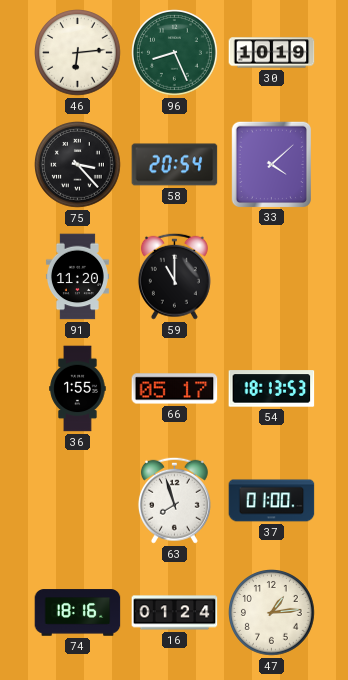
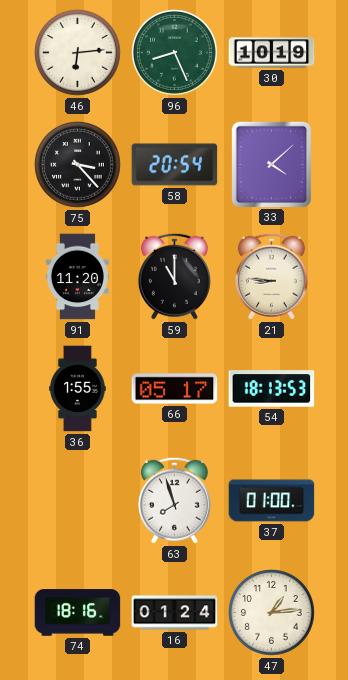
21: none -> 8:46
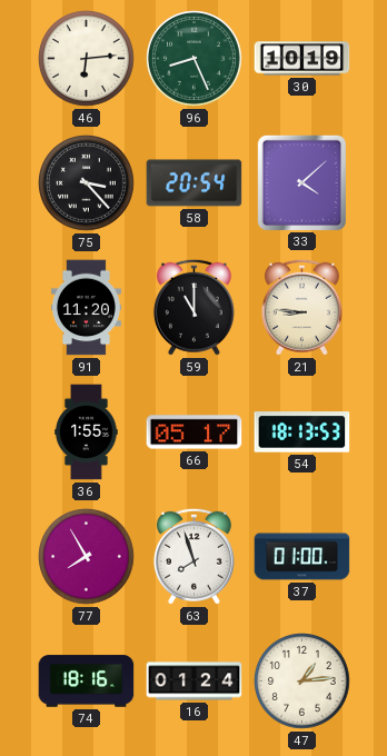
77: none -> 7:55
